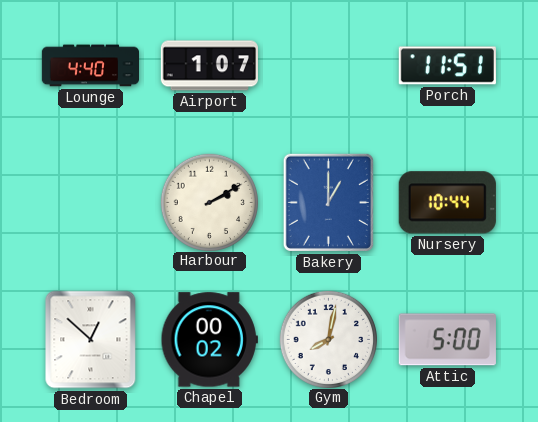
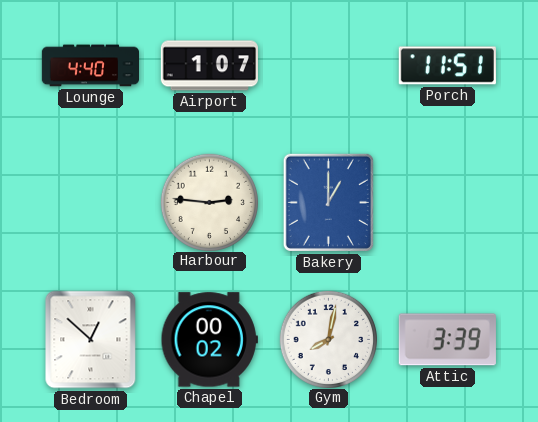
Harbour: 2:10 -> 2:46
Nursery: 10:44 -> none
Attic: 5:00 -> 3:39
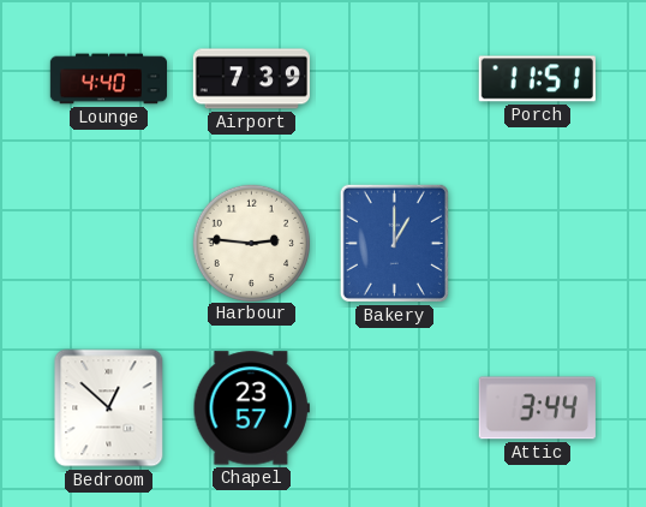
Airport: 1:07 -> 7:39
Chapel: 00:02 -> 23:57
Gym: 8:02 -> none
Attic: 3:39 -> 3:44
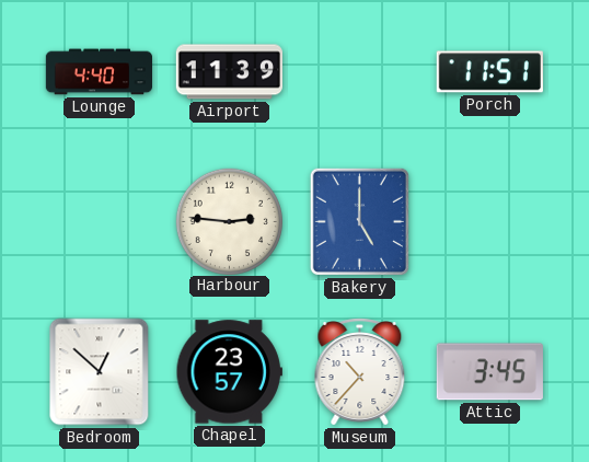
Airport: 7:39 -> 11:39
Bakery: 1:00 -> 5:00
Museum: none -> 10:37
Attic: 3:44 -> 3:45
